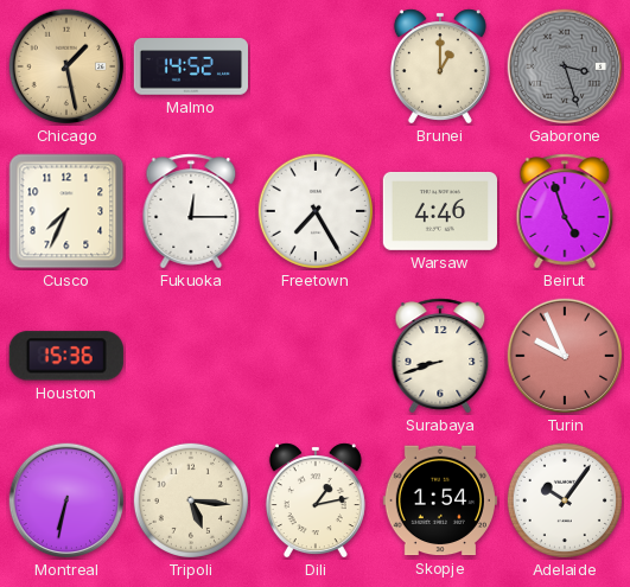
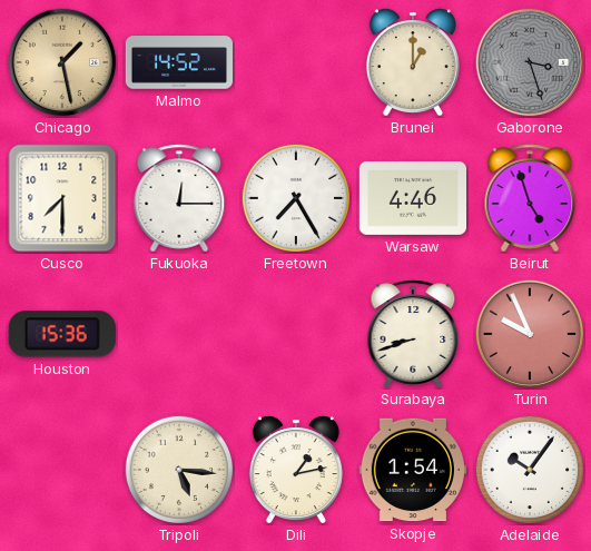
Cusco: 7:34 -> 7:30
Montreal: 6:32 -> none
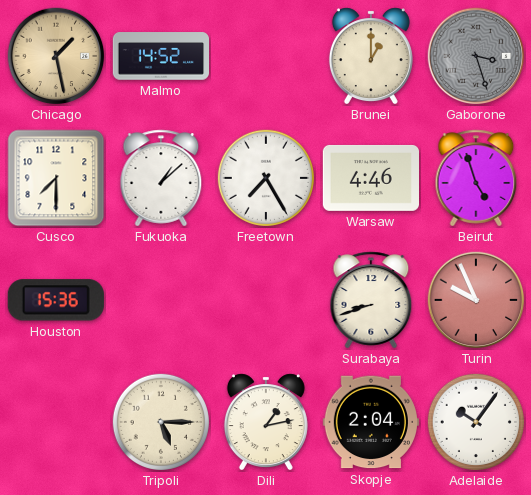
Fukuoka: 12:15 -> 1:08
Tripoli: 5:16 -> 5:15
Skopje: 1:54 -> 2:04
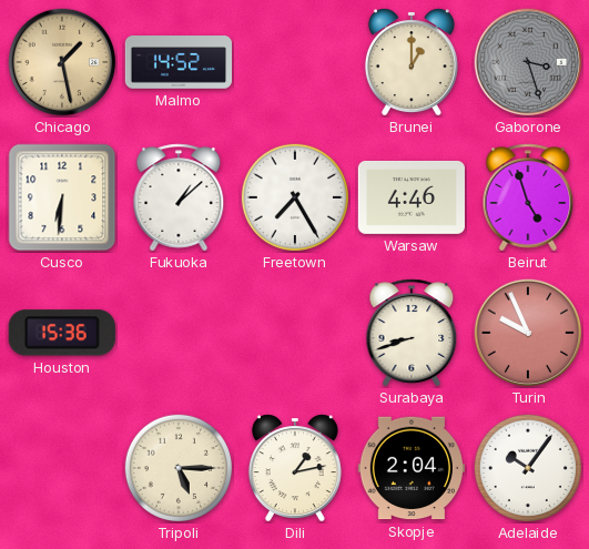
Cusco: 7:30 -> 6:31
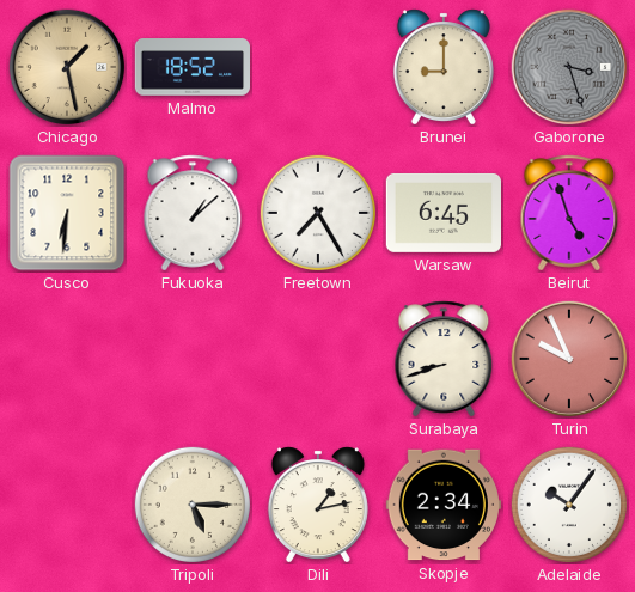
Malmo: 14:52 -> 18:52
Brunei: 1:00 -> 9:00
Warsaw: 4:46 -> 6:45
Houston: 15:36 -> none
Skopje: 2:04 -> 2:34
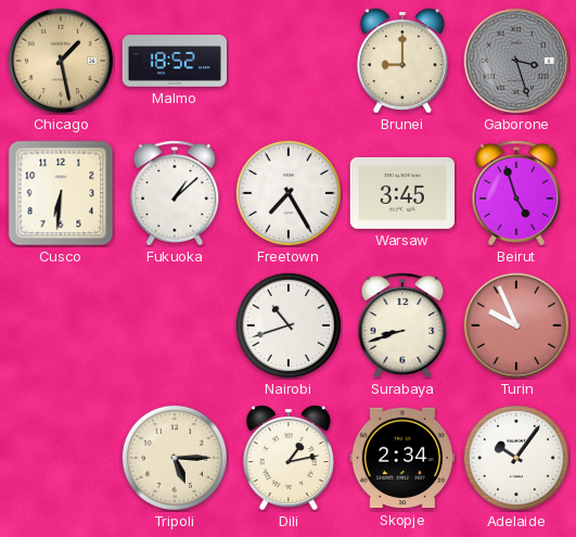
Warsaw: 6:45 -> 3:45
Nairobi: none -> 10:42
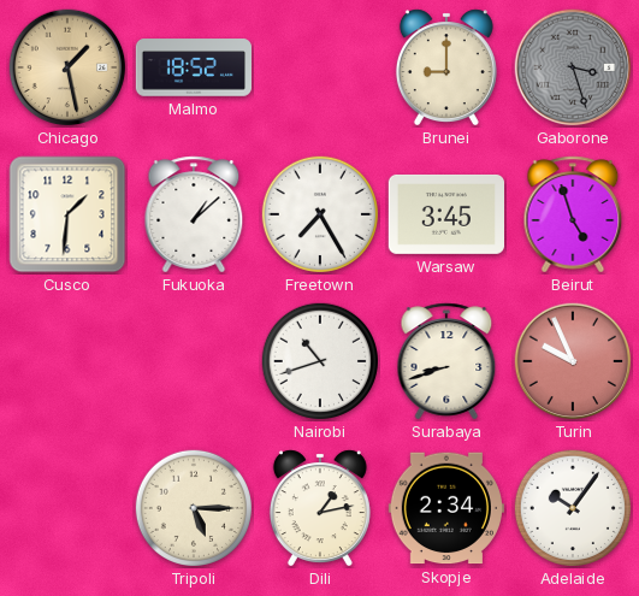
Cusco: 6:31 -> 1:31
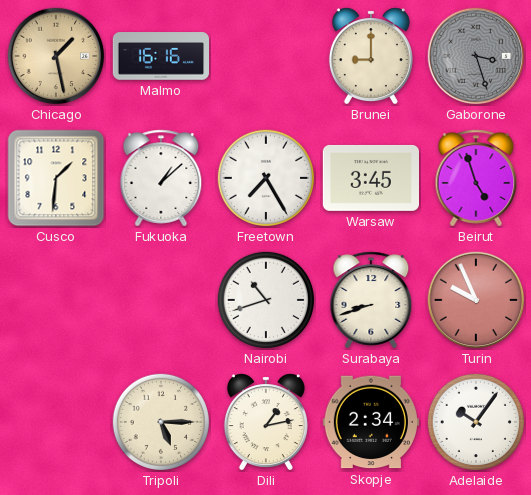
Malmo: 18:52 -> 16:16
